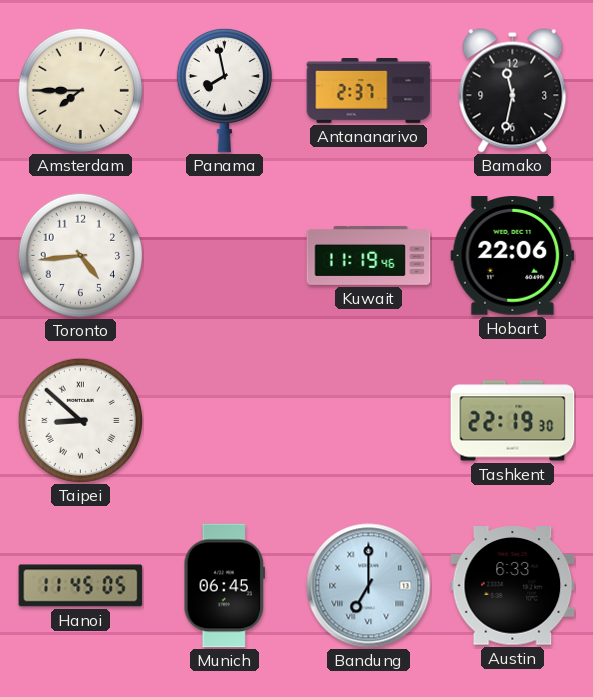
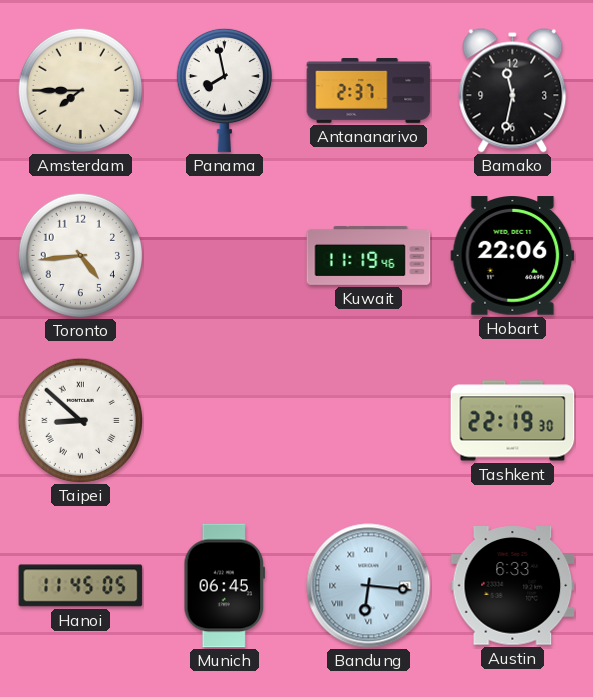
Bandung: 7:00 -> 6:16
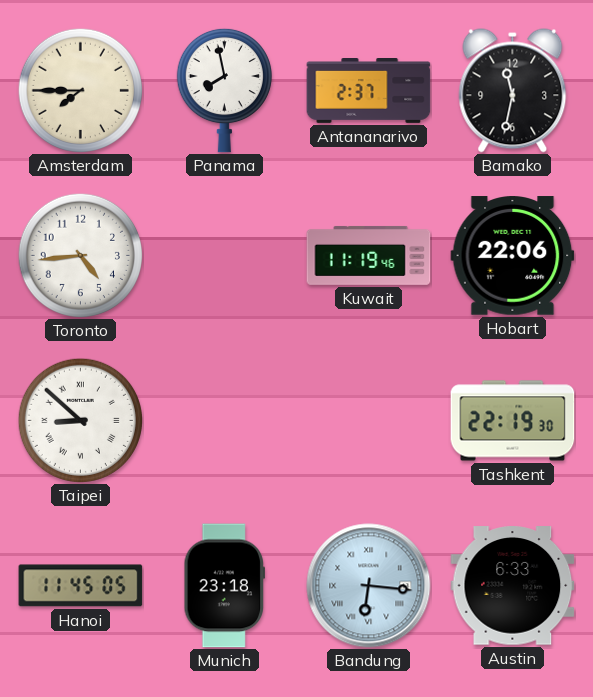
Munich: 06:45 -> 23:18
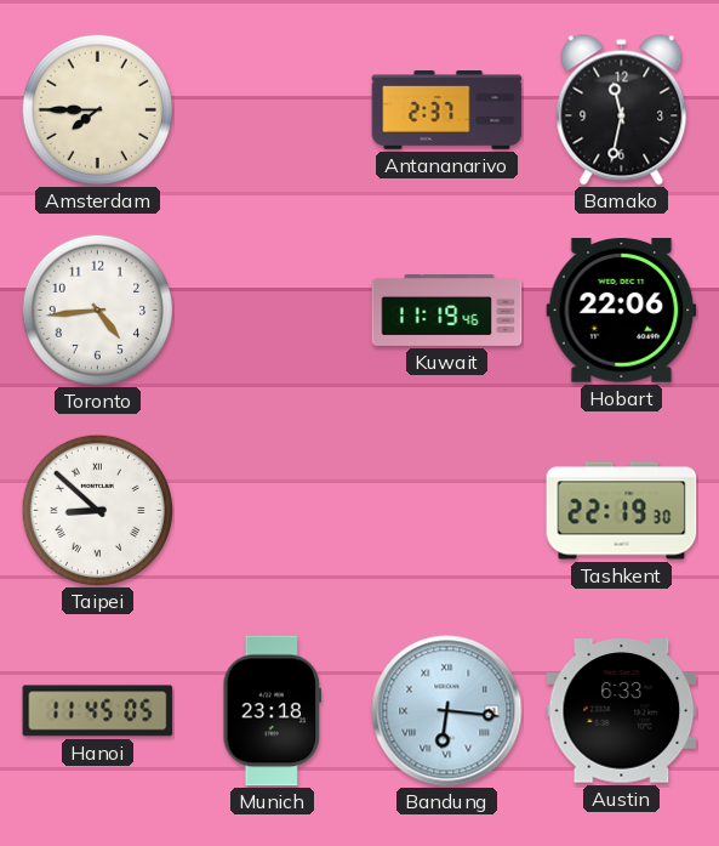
Panama: 7:58 -> none
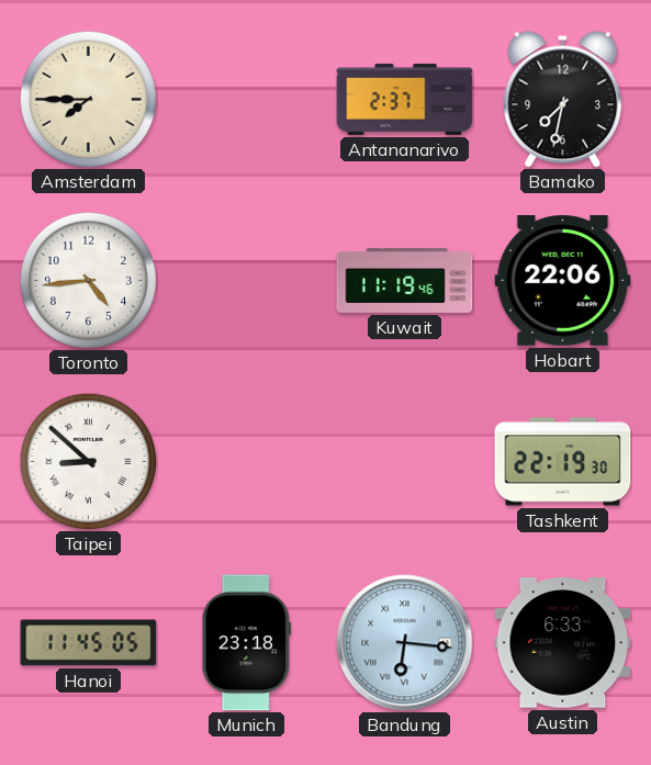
Bamako: 11:32 -> 7:32
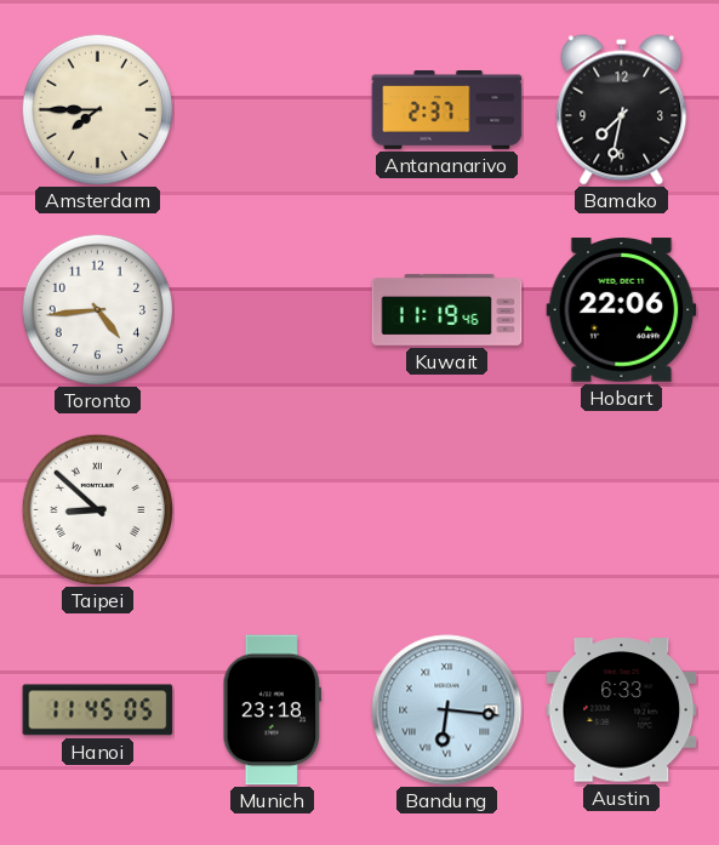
Tashkent: 22:19 -> none
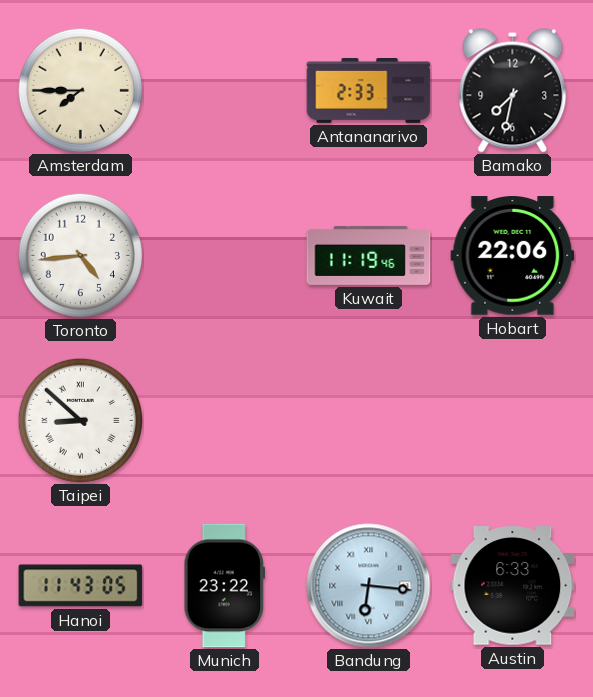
Antananarivo: 2:37 -> 2:33
Hanoi: 11:45 -> 11:43
Munich: 23:18 -> 23:22
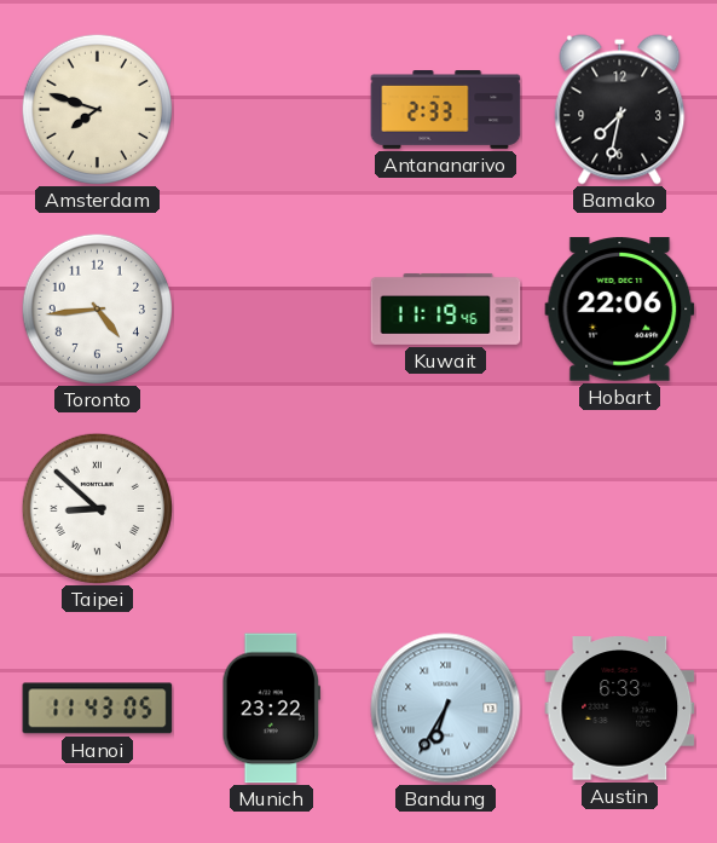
Amsterdam: 7:45 -> 7:48
Bandung: 6:16 -> 6:35
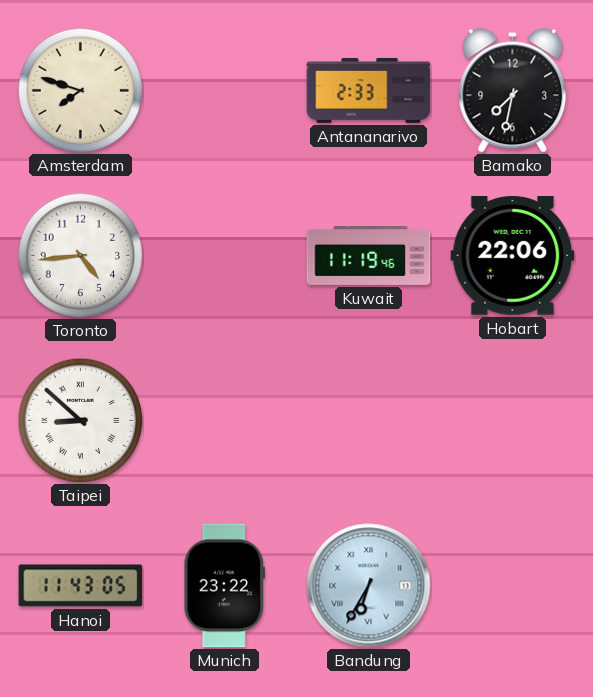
Austin: 6:33 -> none
